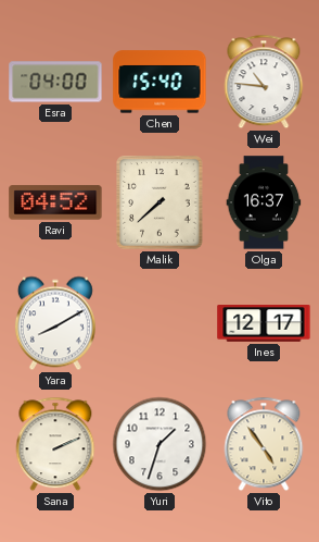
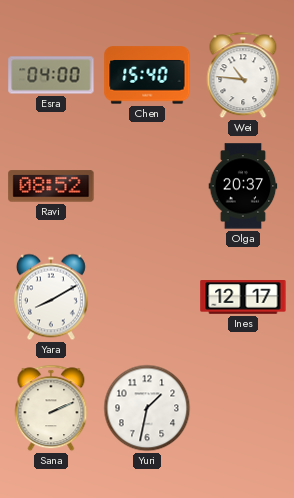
Ravi: 04:52 -> 08:52
Malik: 7:38 -> none
Olga: 16:37 -> 20:37
Yuri: 1:33 -> 1:32
Vito: 4:54 -> none
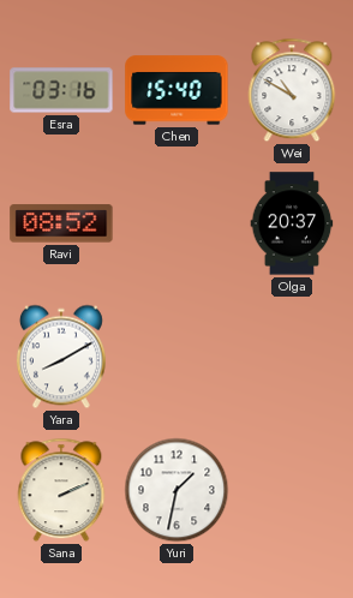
Esra: 04:00 -> 03:16
Wei: 10:46 -> 10:50
Ines: 12:17 -> none
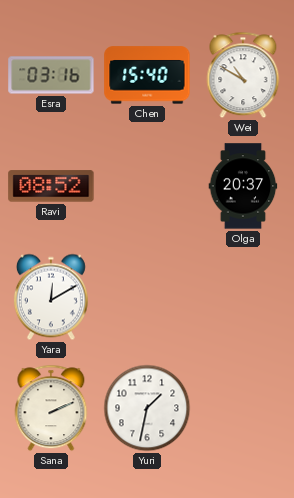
Yara: 8:10 -> 12:10
